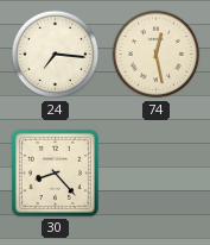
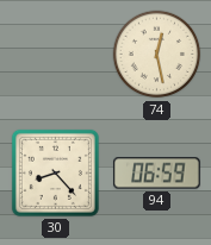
24: 7:16 -> none
94: none -> 06:59
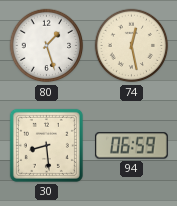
80: none -> 1:27
30: 8:23 -> 8:29
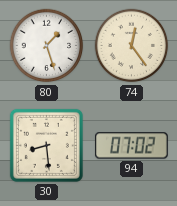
74: 12:28 -> 12:24
94: 06:59 -> 07:02
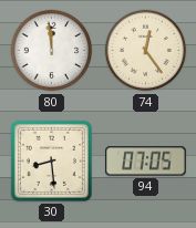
80: 1:27 -> 11:59
94: 07:02 -> 07:05
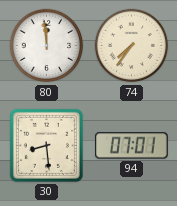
74: 12:24 -> 7:36
94: 07:05 -> 07:01
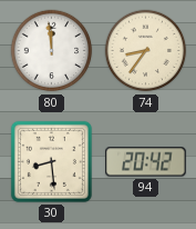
74: 7:36 -> 8:36
94: 07:01 -> 20:42
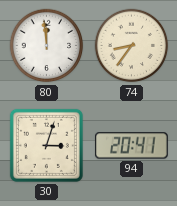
30: 8:29 -> 3:03
94: 20:42 -> 20:41
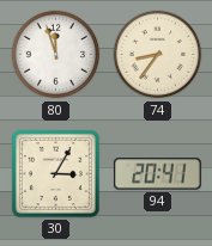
80: 11:59 -> 11:57
30: 3:03 -> 3:05
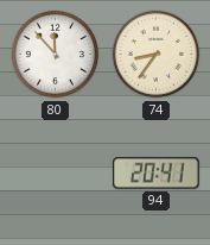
80: 11:57 -> 11:53
30: 3:05 -> none
